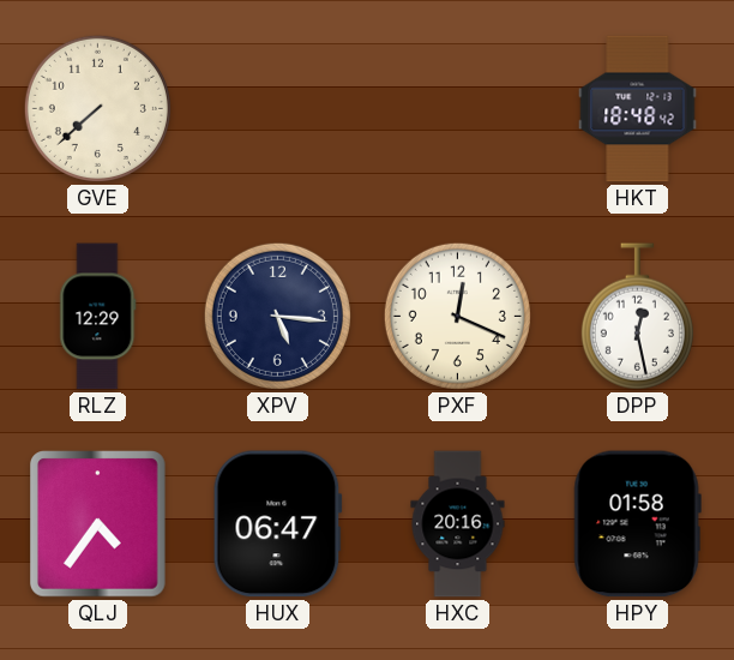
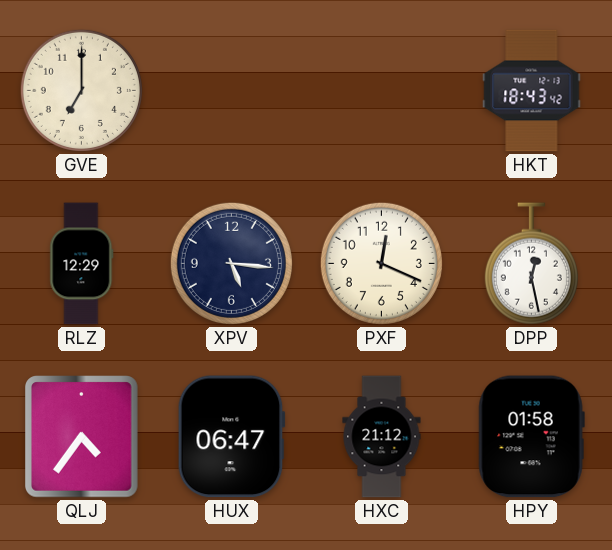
GVE: 7:38 -> 7:00
HKT: 18:48 -> 18:43
HXC: 20:16 -> 21:12
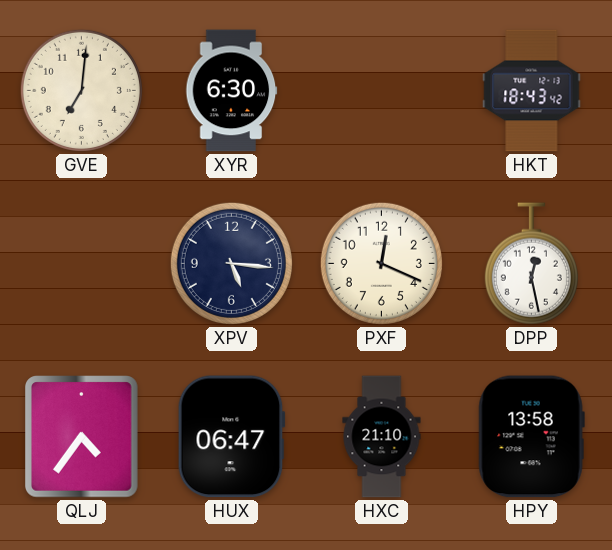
GVE: 7:00 -> 7:01
XYR: none -> 6:30
RLZ: 12:29 -> none
HXC: 21:12 -> 21:10
HPY: 01:58 -> 13:58
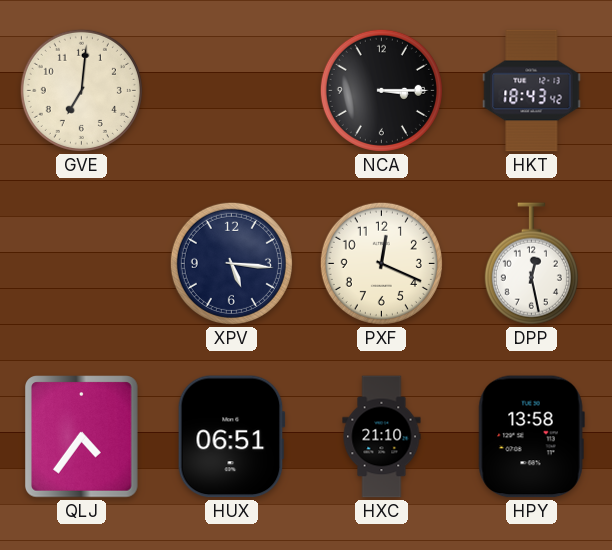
XYR: 6:30 -> none
NCA: none -> 3:15
HUX: 06:47 -> 06:51
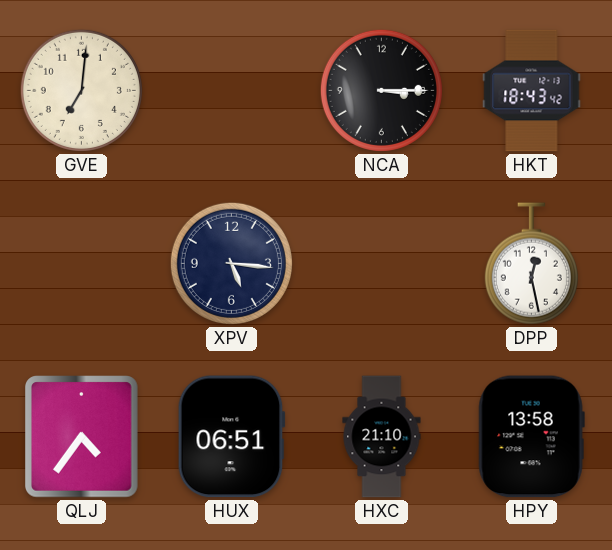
PXF: 12:19 -> none
